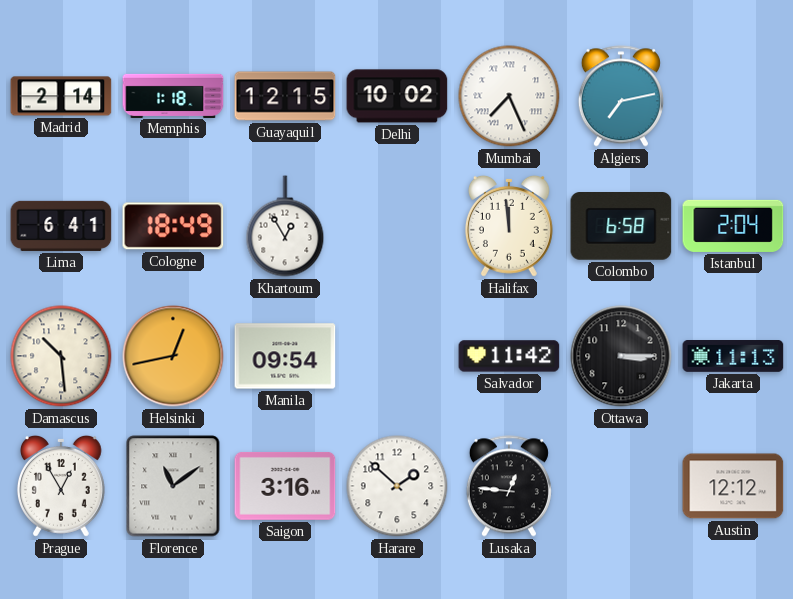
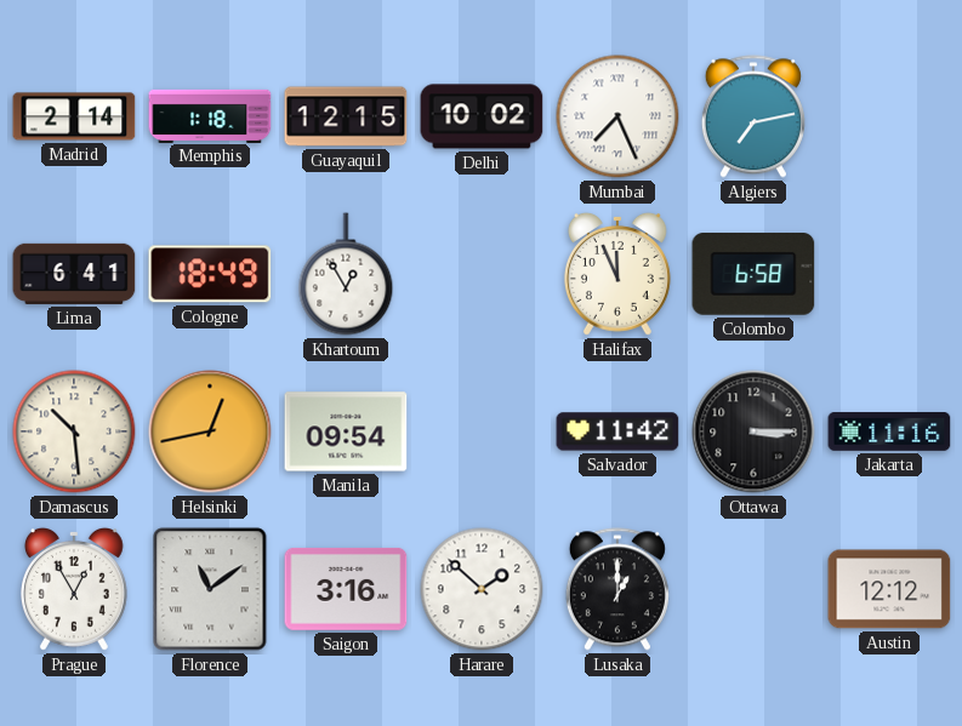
Halifax: 11:59 -> 11:56
Istanbul: 2:04 -> none
Jakarta: 11:13 -> 11:16
Lusaka: 12:46 -> 1:00
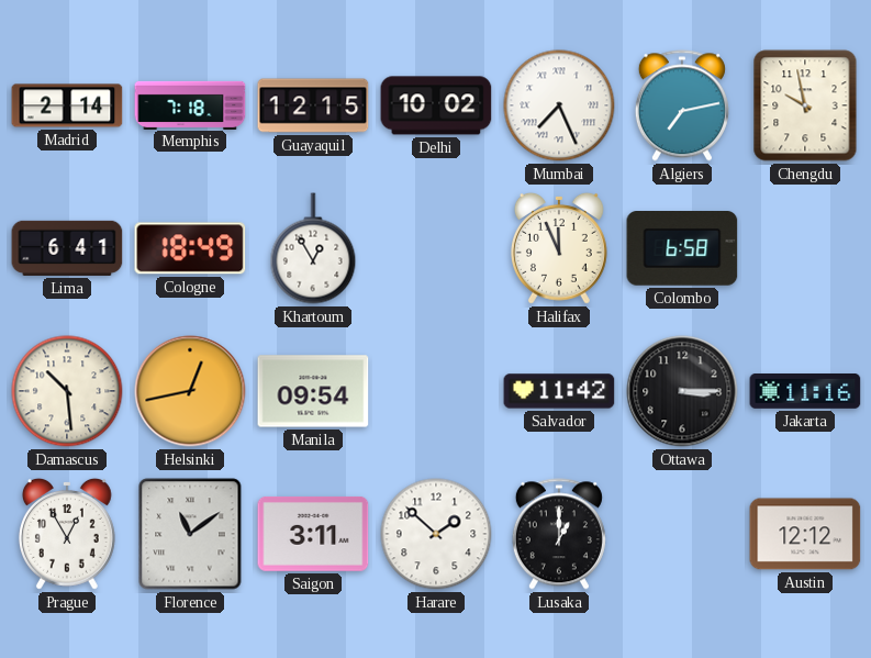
Memphis: 1:18 -> 7:18
Chengdu: none -> 9:58
Saigon: 3:16 -> 3:11
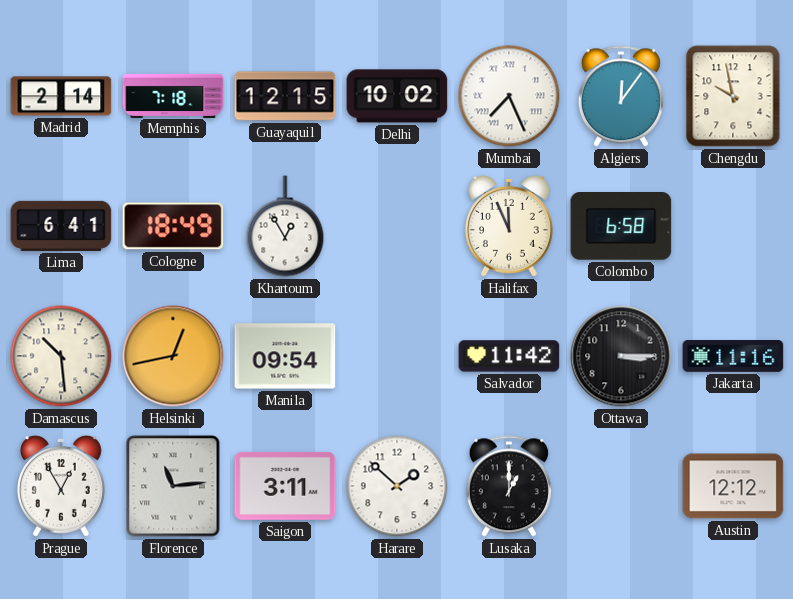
Algiers: 7:13 -> 12:06
Florence: 11:09 -> 11:14
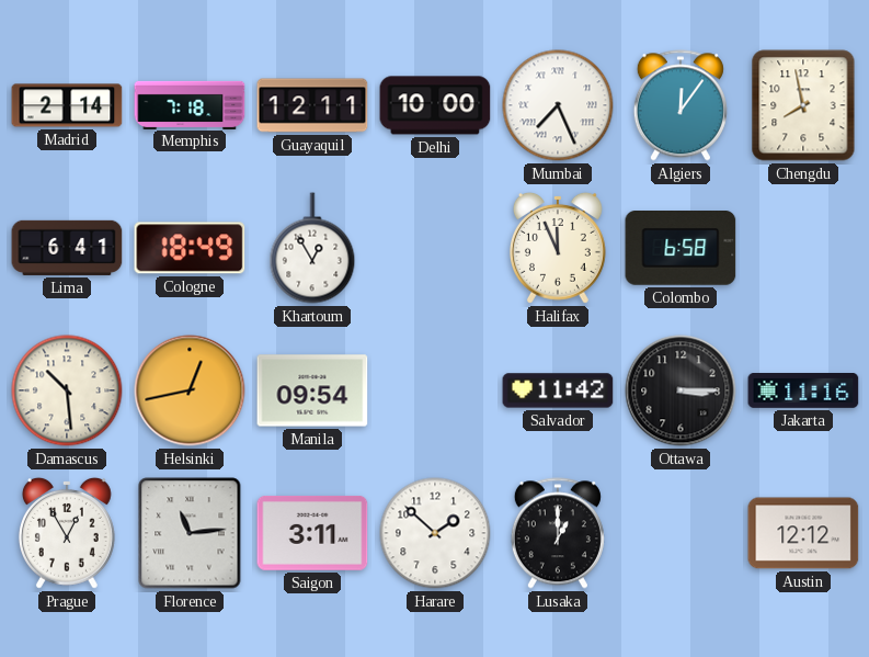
Guayaquil: 12:15 -> 12:11
Delhi: 10:02 -> 10:00
Chengdu: 9:58 -> 7:58
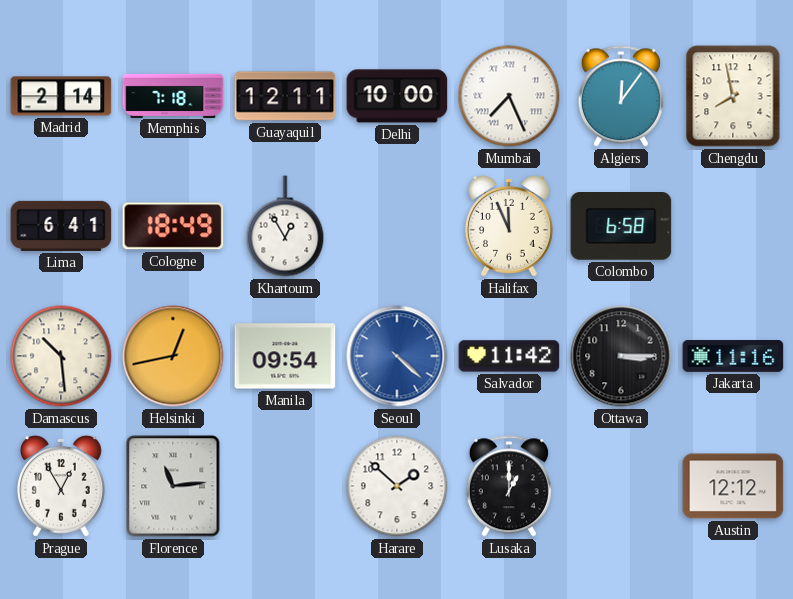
Seoul: none -> 4:22
Saigon: 3:11 -> none
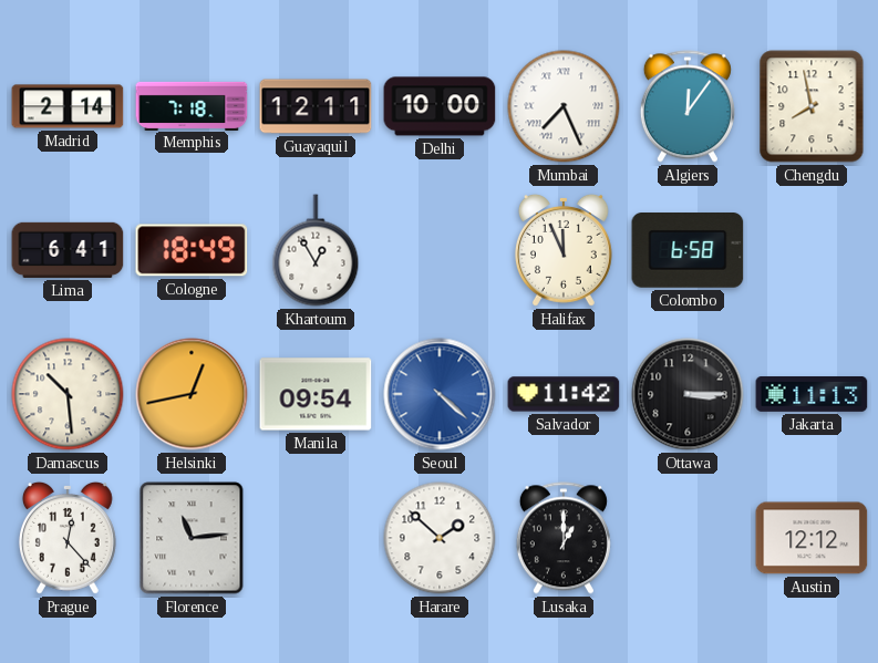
Jakarta: 11:16 -> 11:13
Prague: 12:55 -> 12:23
